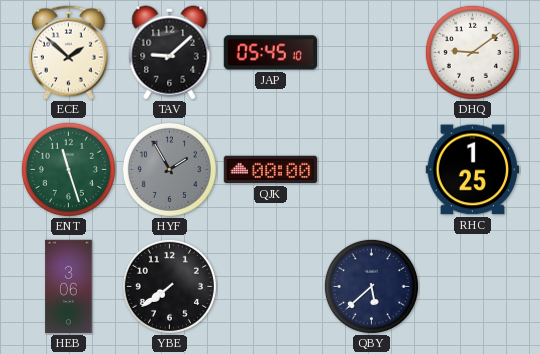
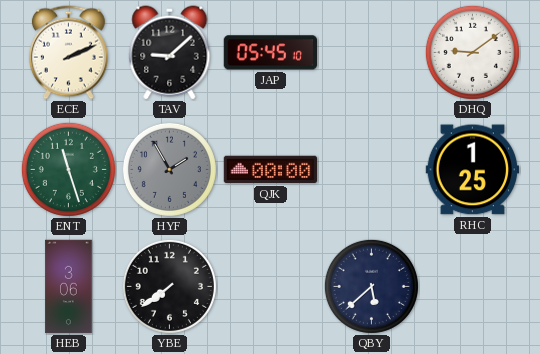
ECE: 1:52 -> 2:11
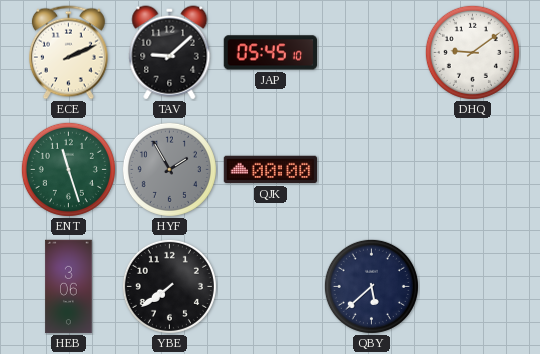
RHC: 1:25 -> none
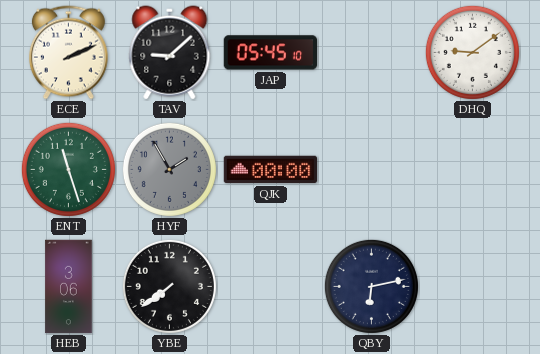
QBY: 5:38 -> 6:13
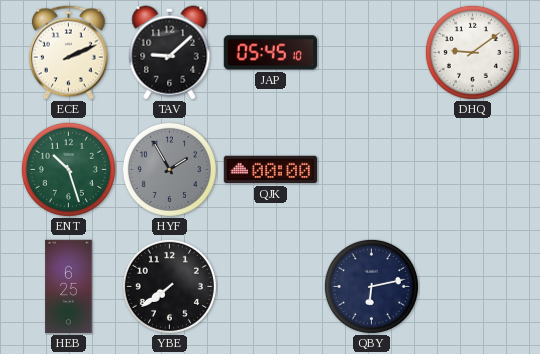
ENT: 11:27 -> 10:27
HEB: 3:06 -> 6:25
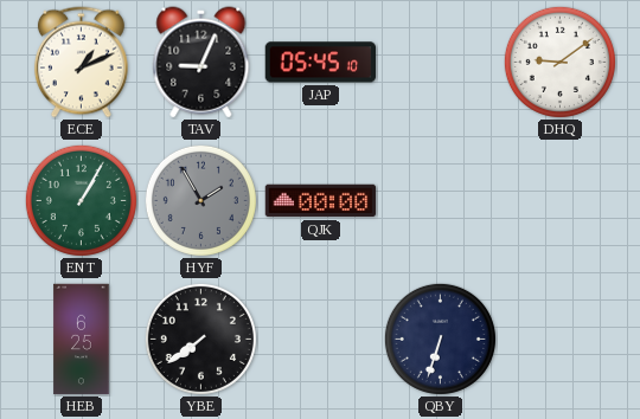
ECE: 2:11 -> 1:11
TAV: 9:08 -> 9:04
ENT: 10:27 -> 1:05
QBY: 6:13 -> 6:33
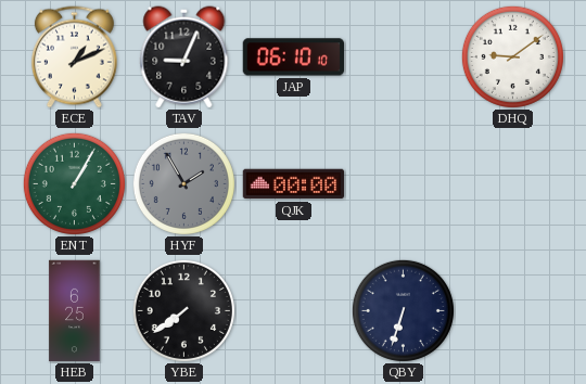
JAP: 05:45 -> 06:10
